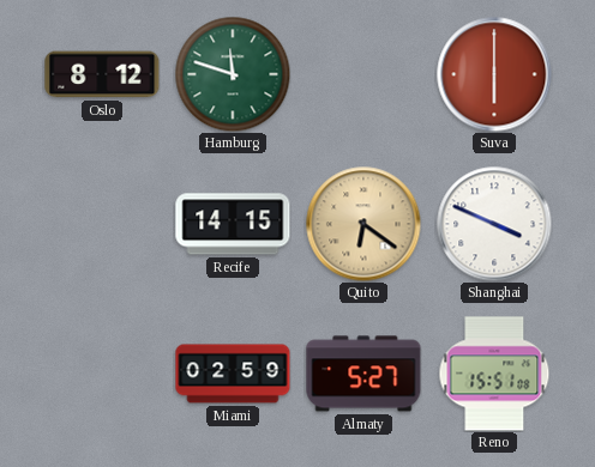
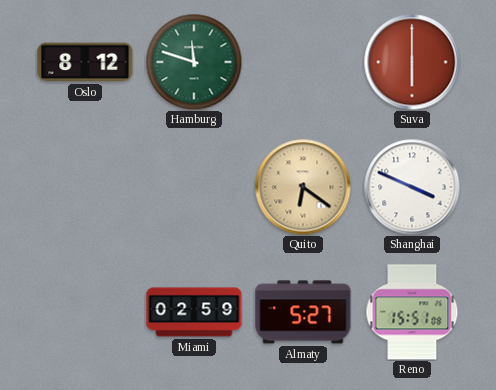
Recife: 14:15 -> none
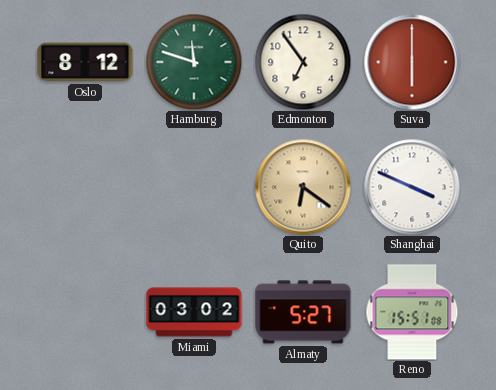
Edmonton: none -> 6:54
Miami: 02:59 -> 03:02
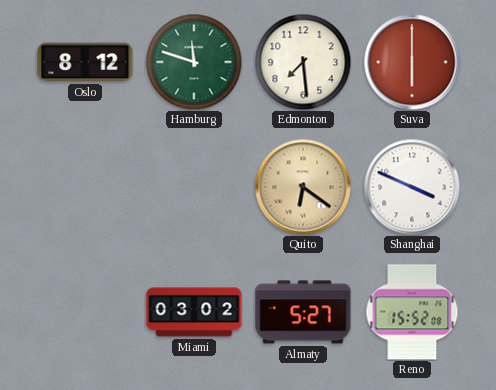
Edmonton: 6:54 -> 7:29
Reno: 15:51 -> 15:52
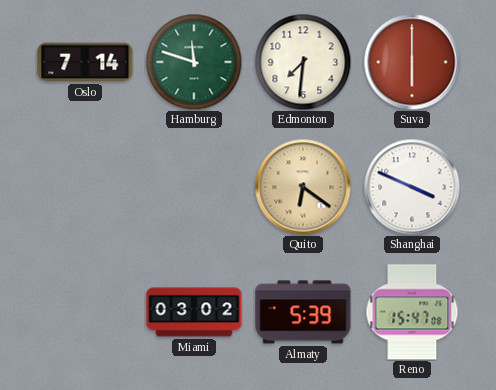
Oslo: 8:12 -> 7:14
Edmonton: 7:29 -> 7:31
Almaty: 5:27 -> 5:39
Reno: 15:52 -> 15:47
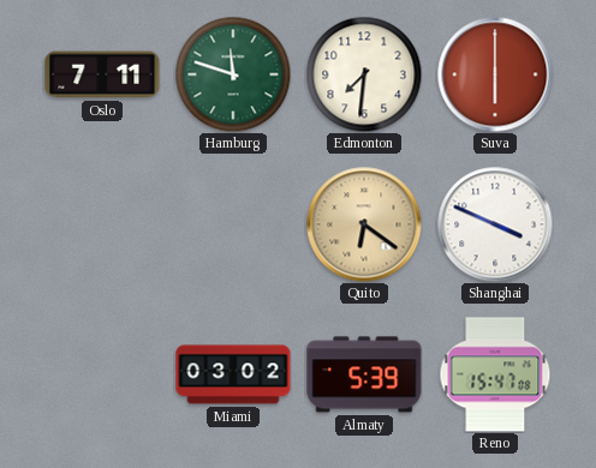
Oslo: 7:14 -> 7:11
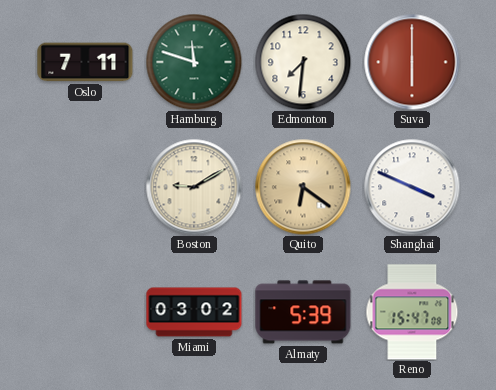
Boston: none -> 9:10
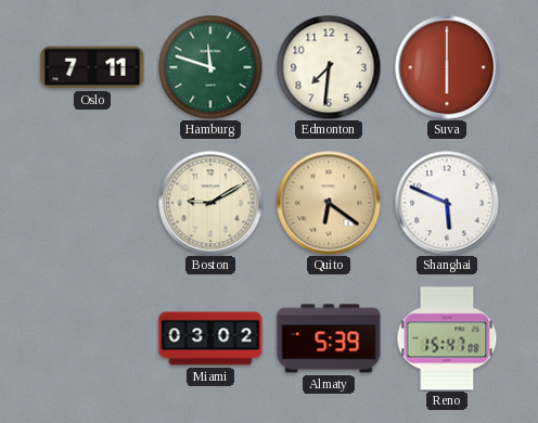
Shanghai: 3:49 -> 5:49
